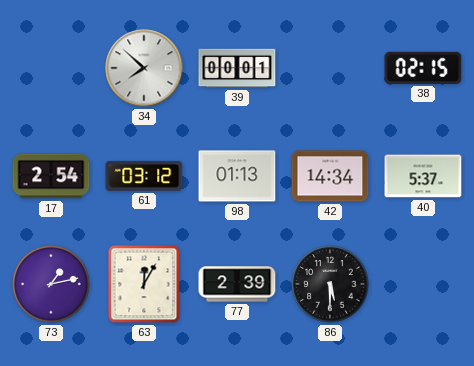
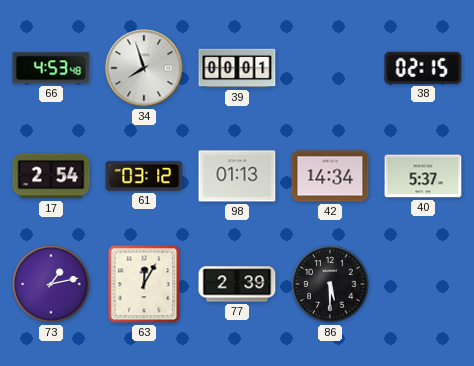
66: none -> 4:53
34: 7:52 -> 7:57
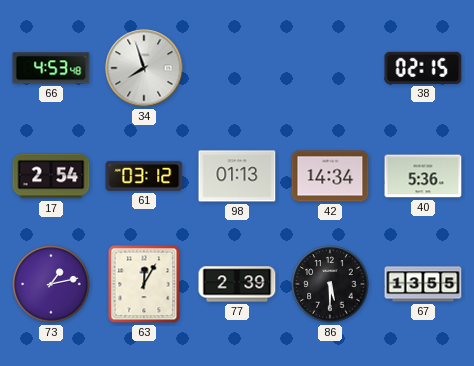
39: 00:01 -> none
40: 5:37 -> 5:36
67: none -> 13:55
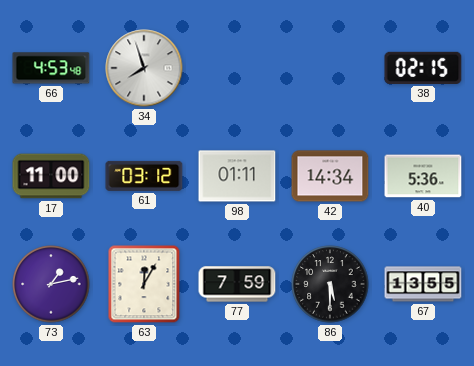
17: 2:54 -> 11:00
98: 01:13 -> 01:11
77: 2:39 -> 7:59
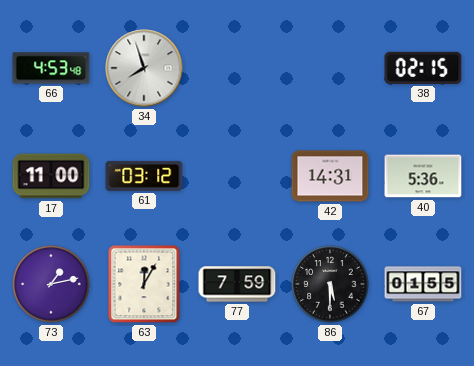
98: 01:11 -> none
42: 14:34 -> 14:31
67: 13:55 -> 01:55
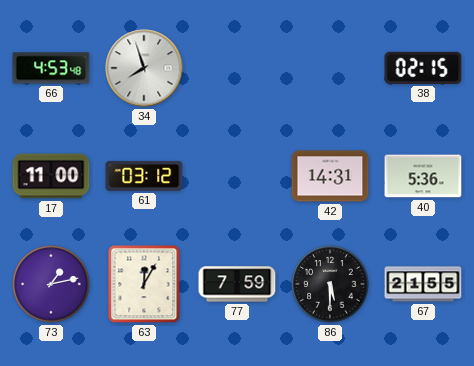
67: 01:55 -> 21:55
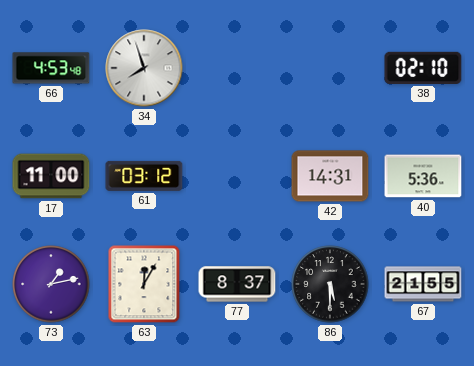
38: 02:15 -> 02:10
77: 7:59 -> 8:37
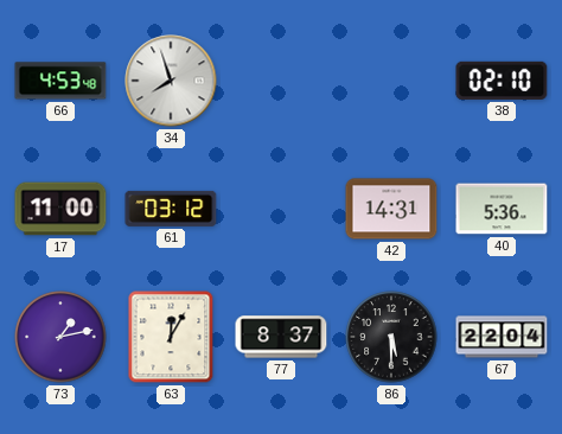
67: 21:55 -> 22:04
